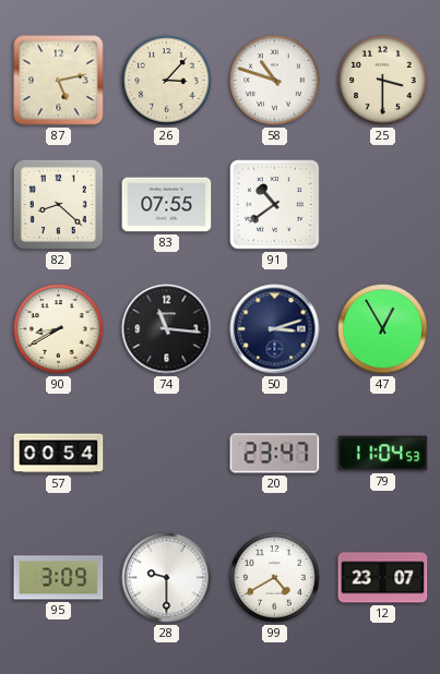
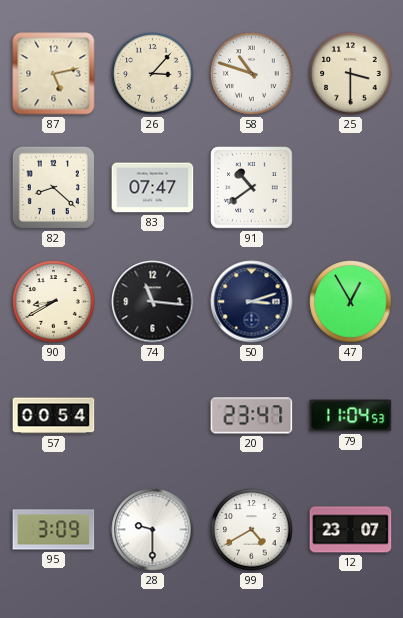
83: 07:55 -> 07:47
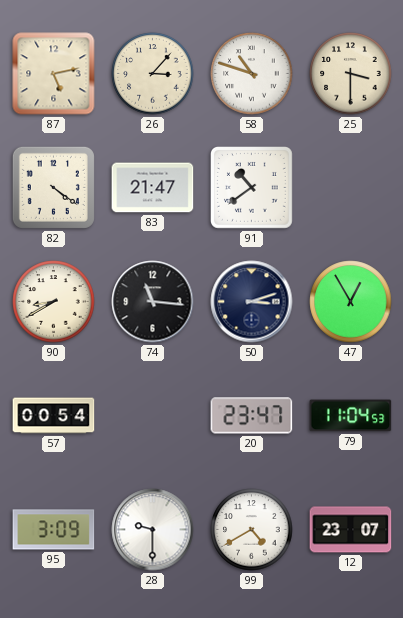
82: 8:22 -> 4:21
83: 07:47 -> 21:47
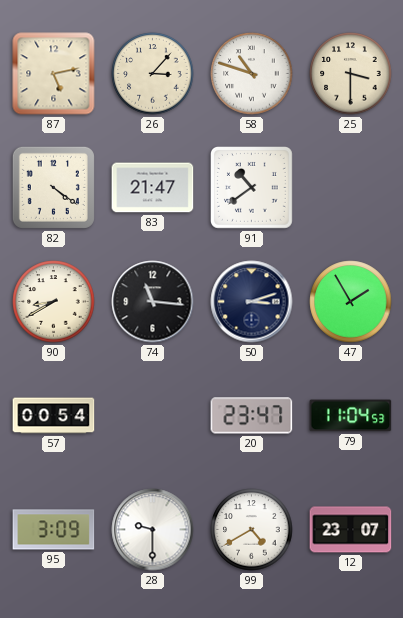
47: 12:55 -> 1:55
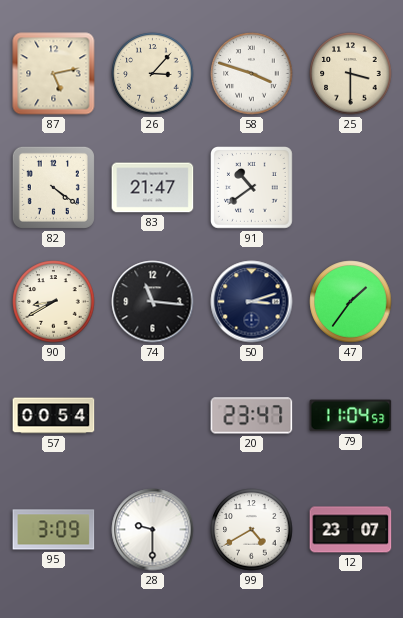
58: 10:48 -> 3:48
47: 1:55 -> 1:36
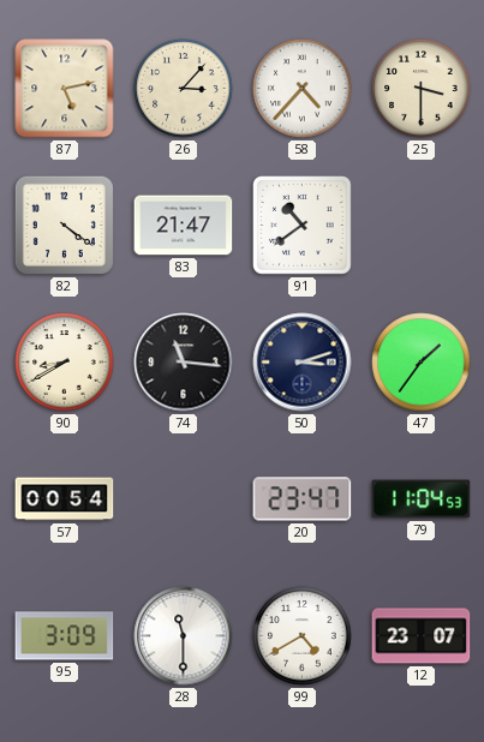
58: 3:48 -> 4:37
28: 9:30 -> 11:30
